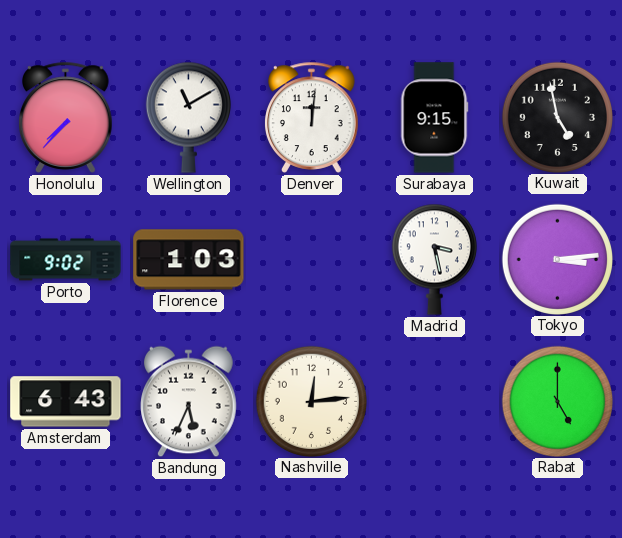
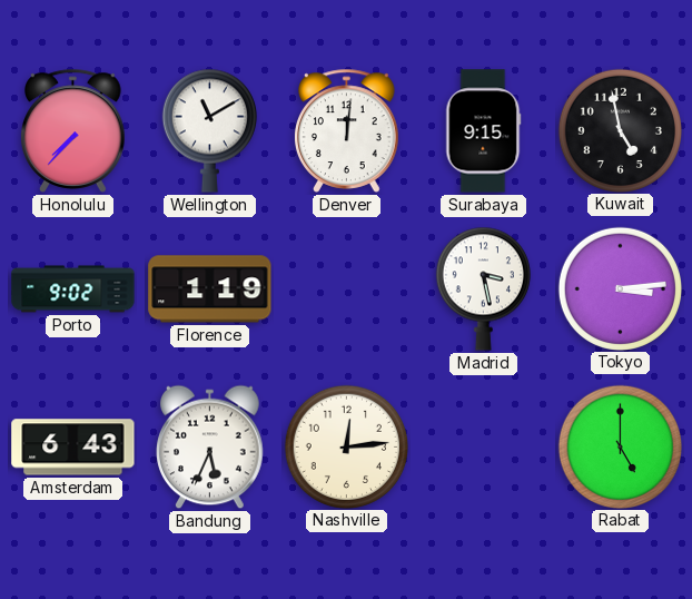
Florence: 1:03 -> 1:19
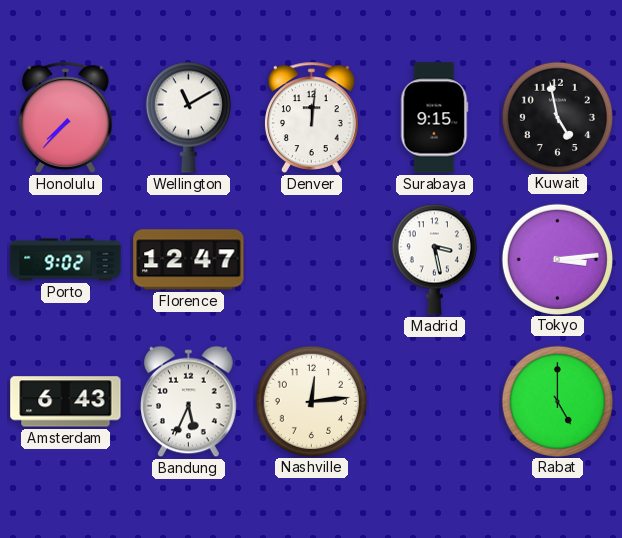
Florence: 1:19 -> 12:47
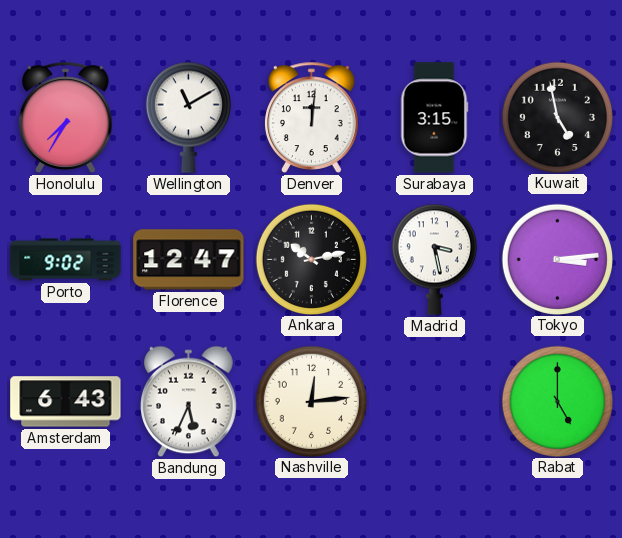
Honolulu: 7:37 -> 7:35
Surabaya: 9:15 -> 3:15
Ankara: none -> 10:13
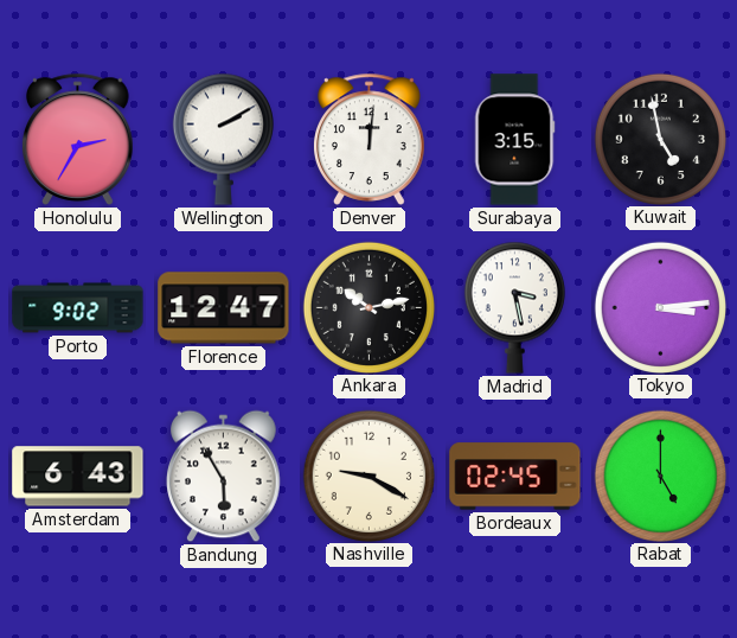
Honolulu: 7:35 -> 2:35
Wellington: 11:10 -> 2:10
Bandung: 5:34 -> 5:55
Nashville: 12:14 -> 9:20
Bordeaux: none -> 02:45
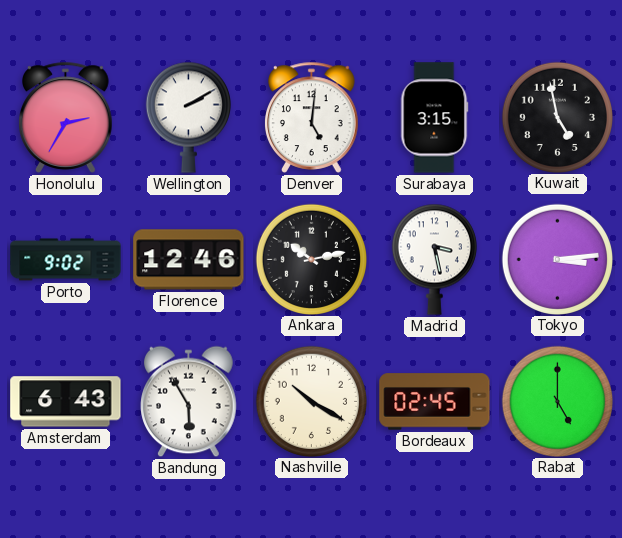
Denver: 12:01 -> 5:01
Florence: 12:47 -> 12:46
Nashville: 9:20 -> 10:20
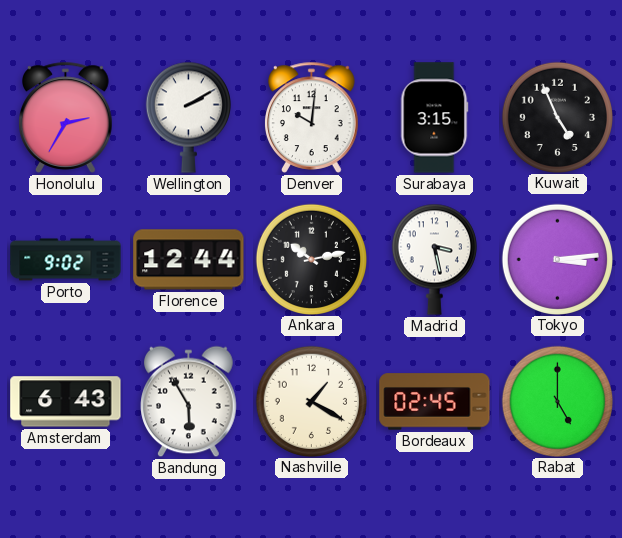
Denver: 5:01 -> 10:01
Kuwait: 4:58 -> 4:56
Florence: 12:46 -> 12:44
Nashville: 10:20 -> 1:20
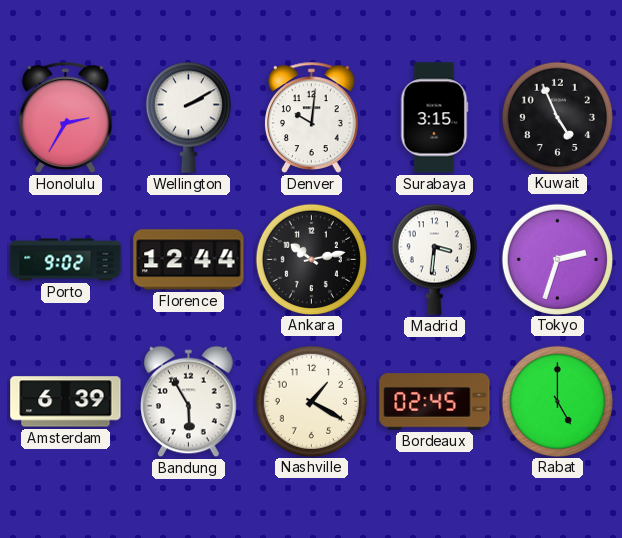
Madrid: 3:28 -> 3:31
Tokyo: 3:14 -> 2:33
Amsterdam: 6:43 -> 6:39
